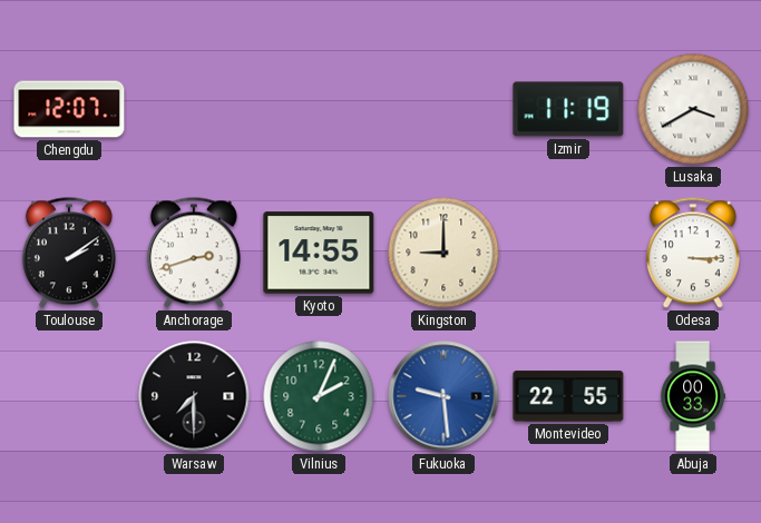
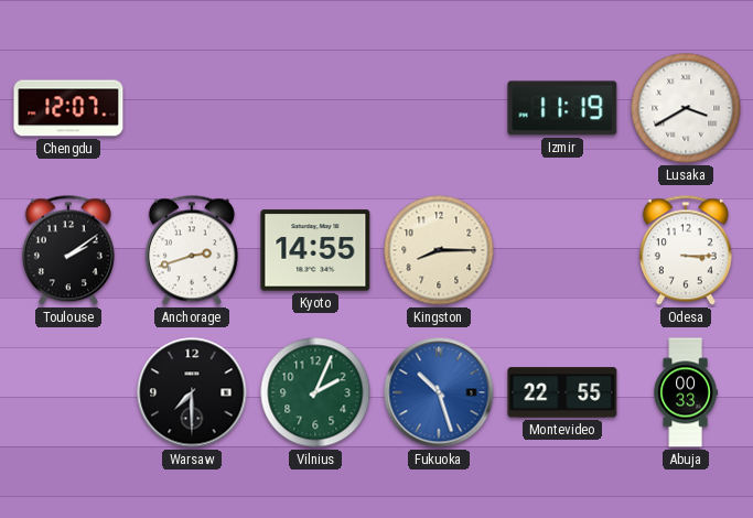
Kingston: 9:00 -> 8:15
Fukuoka: 9:29 -> 10:27
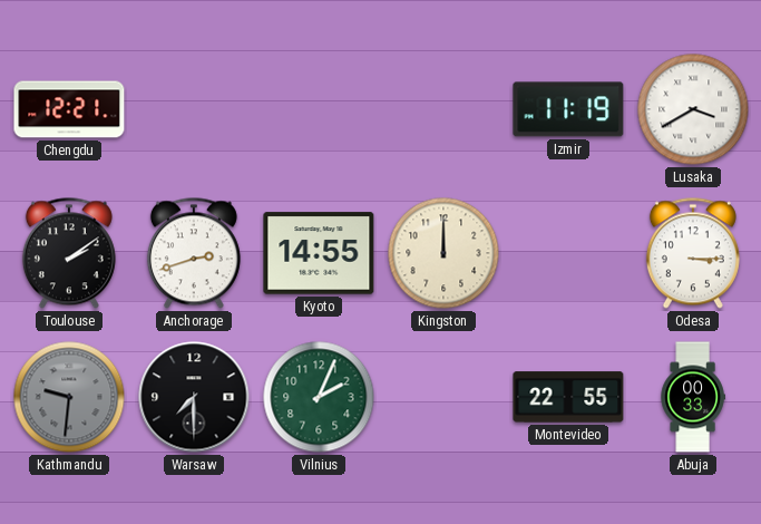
Chengdu: 12:07 -> 12:21
Kingston: 8:15 -> 12:00
Kathmandu: none -> 9:31
Fukuoka: 10:27 -> none
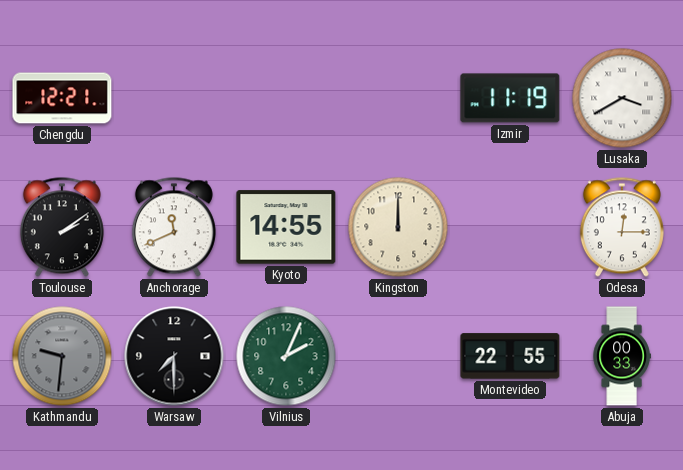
Anchorage: 2:42 -> 11:41
Odesa: 3:15 -> 12:15
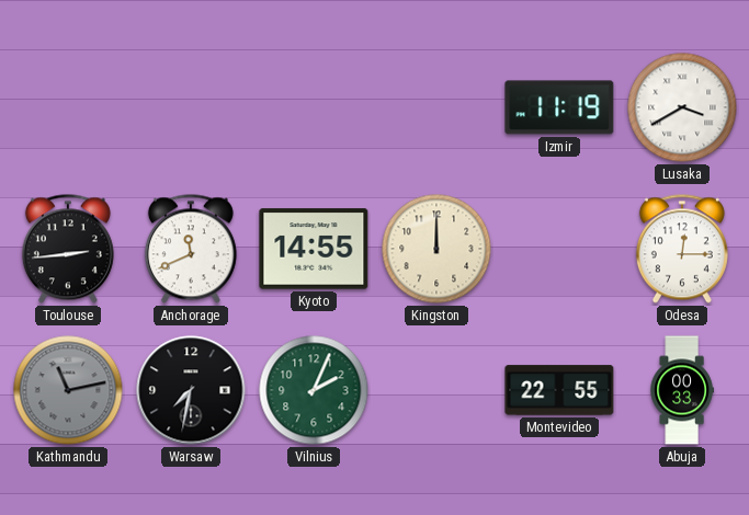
Chengdu: 12:21 -> none
Toulouse: 2:09 -> 2:44
Kathmandu: 9:31 -> 11:13
Warsaw: 7:30 -> 7:32
